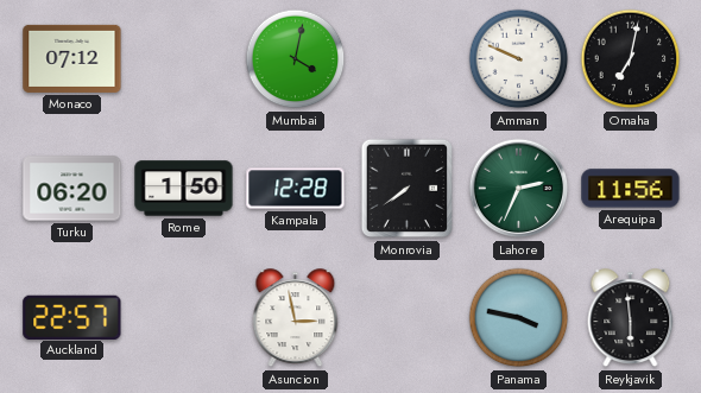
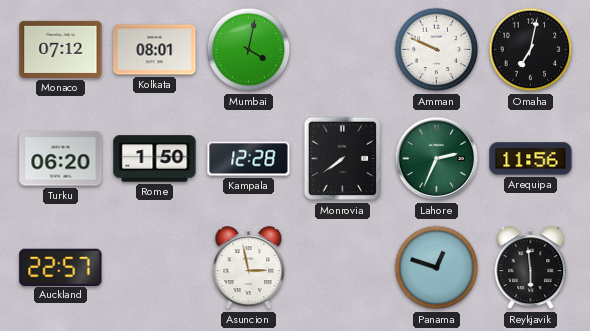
Kolkata: none -> 08:01
Panama: 3:47 -> 12:48
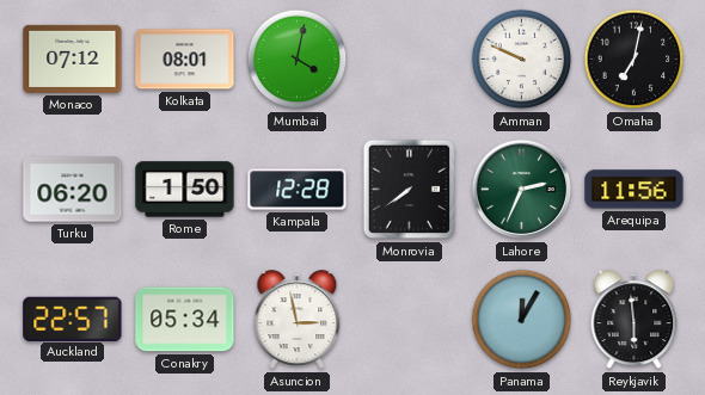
Conakry: none -> 05:34
Panama: 12:48 -> 12:05
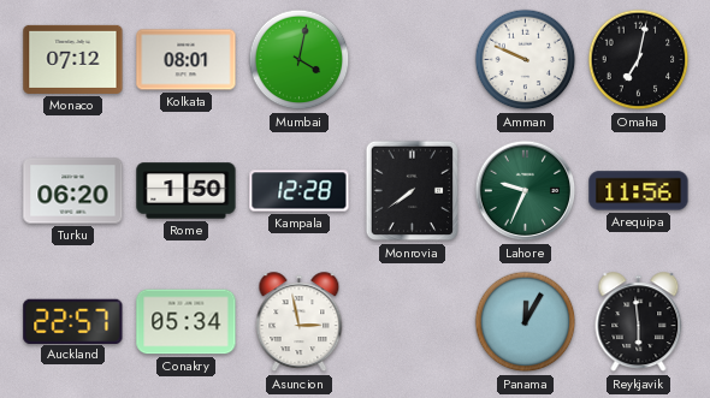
Lahore: 2:34 -> 9:34
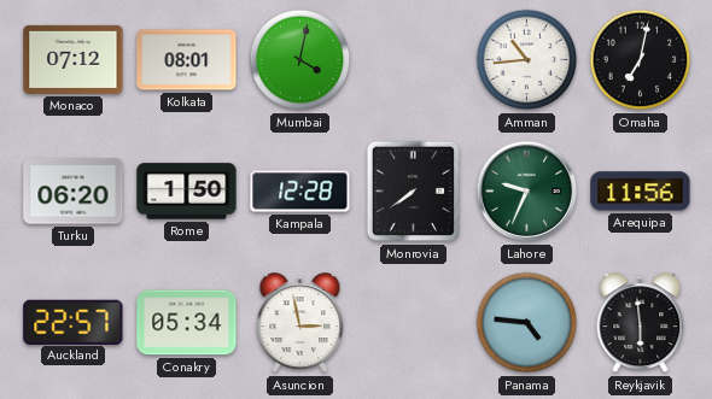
Amman: 9:49 -> 10:44
Panama: 12:05 -> 4:46
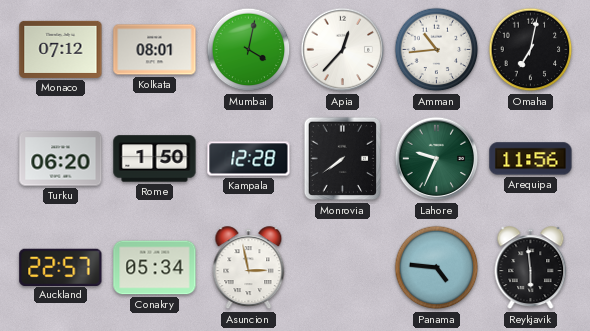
Apia: none -> 12:37
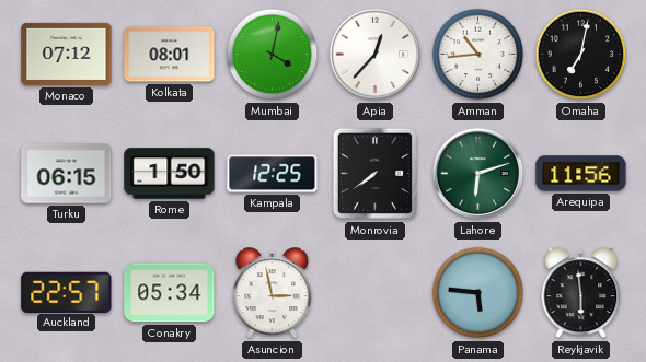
Turku: 06:20 -> 06:15
Kampala: 12:28 -> 12:25
Lahore: 9:34 -> 6:12
Panama: 4:46 -> 5:46
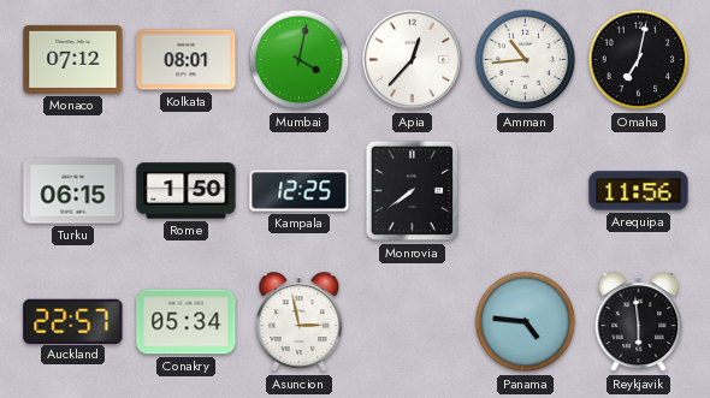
Lahore: 6:12 -> none
Panama: 5:46 -> 4:46
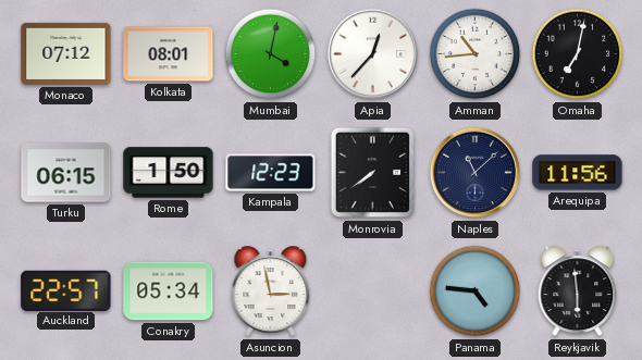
Kampala: 12:25 -> 12:23
Naples: none -> 11:08
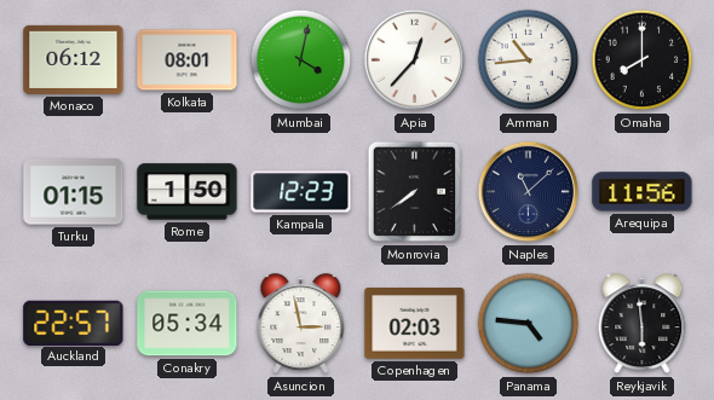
Monaco: 07:12 -> 06:12
Omaha: 7:02 -> 8:00
Turku: 06:15 -> 01:15
Copenhagen: none -> 02:03
